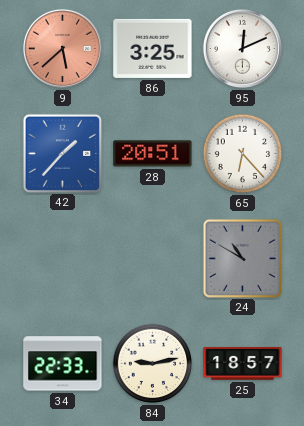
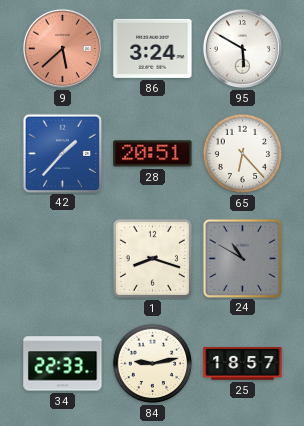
86: 3:25 -> 3:24
95: 12:11 -> 5:50
1: none -> 8:18
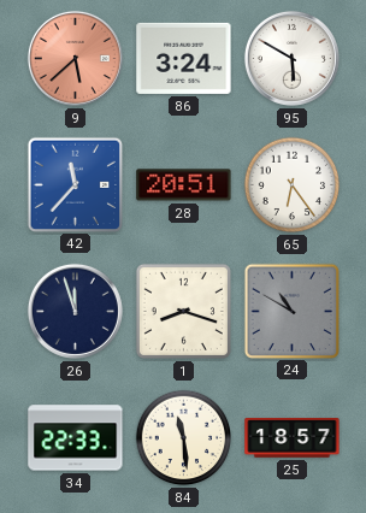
42: 1:37 -> 11:37
65: 6:23 -> 6:24
26: none -> 11:57
84: 9:13 -> 11:29
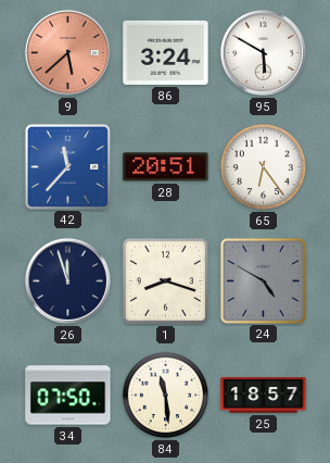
24: 10:50 -> 4:50
34: 22:33 -> 07:50
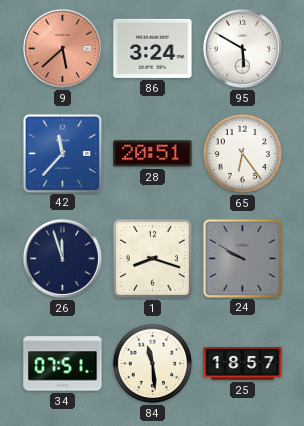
24: 4:50 -> 9:50
34: 07:50 -> 07:51
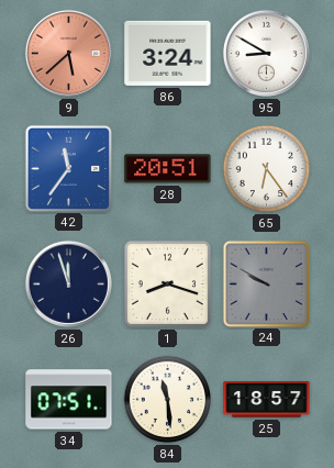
95: 5:50 -> 8:50
42: 11:37 -> 11:36
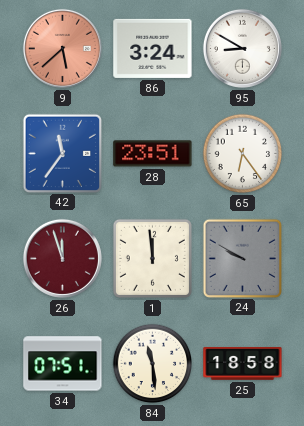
28: 20:51 -> 23:51
26 dial: navy -> burgundy
1: 8:18 -> 11:59
25: 18:57 -> 18:58
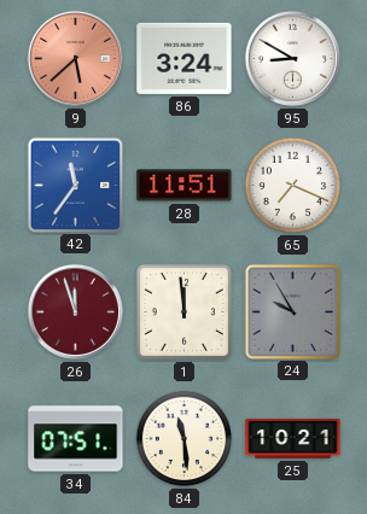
28: 23:51 -> 11:51
65: 6:24 -> 7:19
24: 9:50 -> 9:55
25: 18:58 -> 10:21
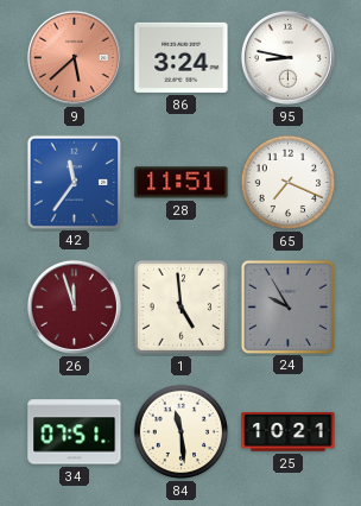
95: 8:50 -> 8:47
1: 11:59 -> 4:59
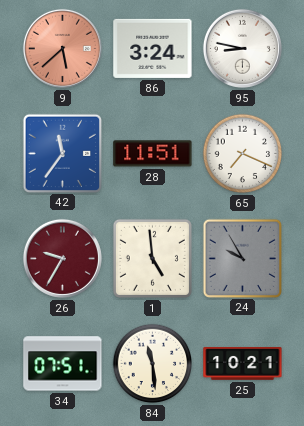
26: 11:57 -> 9:35
